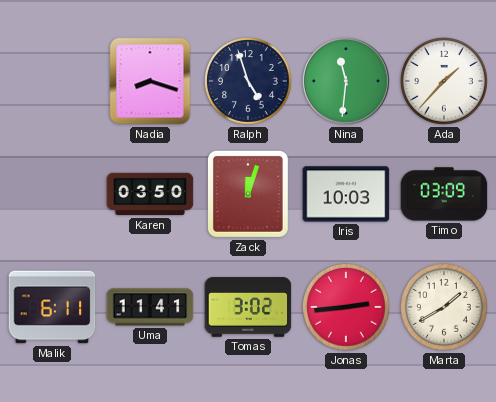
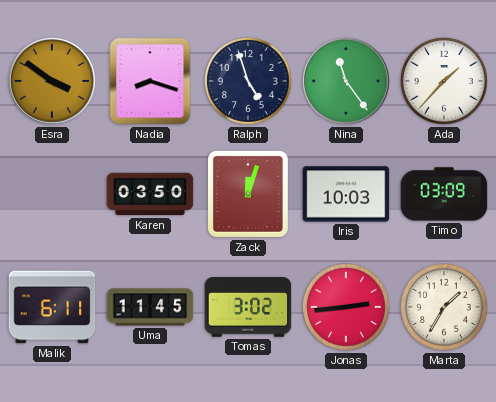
Esra: none -> 3:51
Nina: 11:31 -> 11:24
Uma: 11:41 -> 11:45
Marta: 1:40 -> 1:35
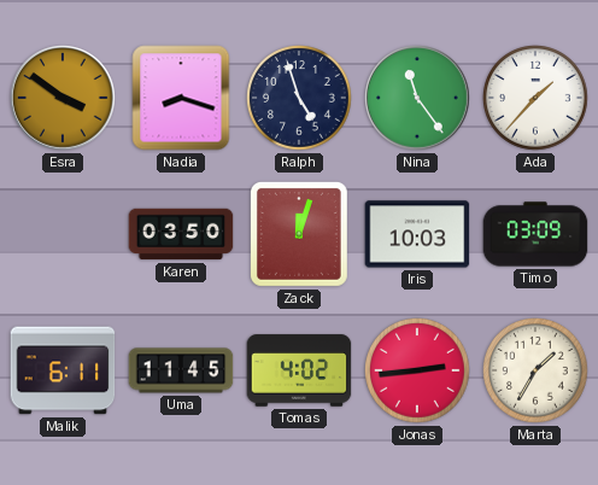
Tomas: 3:02 -> 4:02
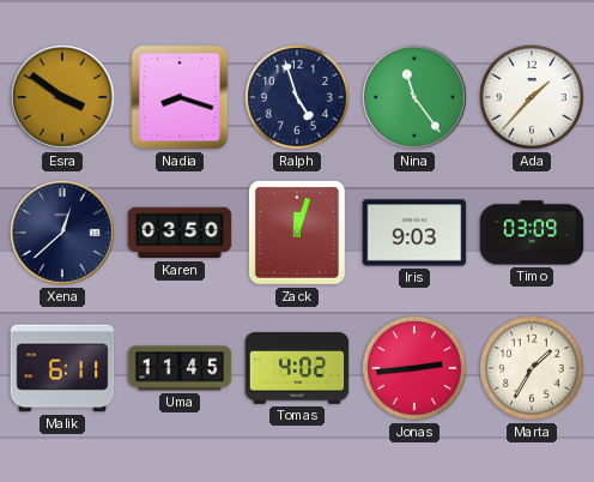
Xena: none -> 12:38
Iris: 10:03 -> 9:03
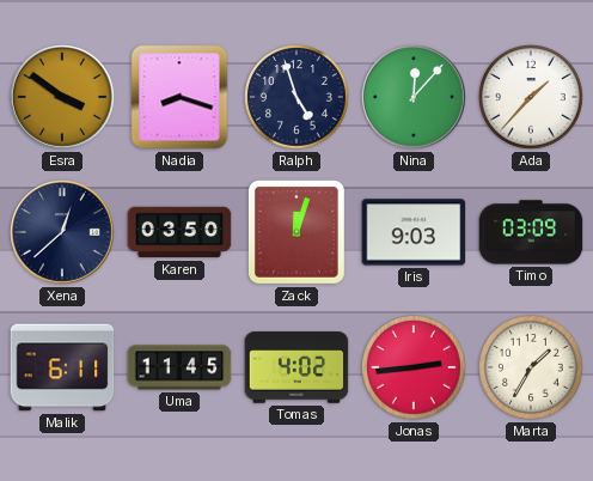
Nina: 11:24 -> 12:07
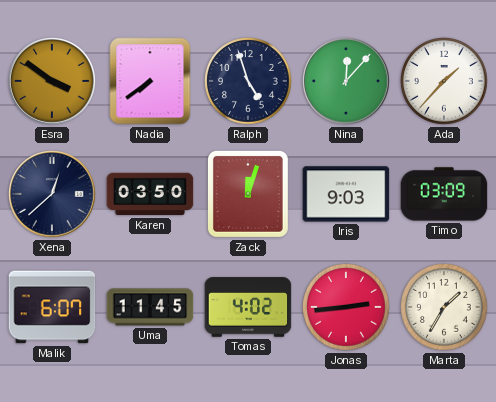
Nadia: 8:18 -> 7:39
Malik: 6:11 -> 6:07
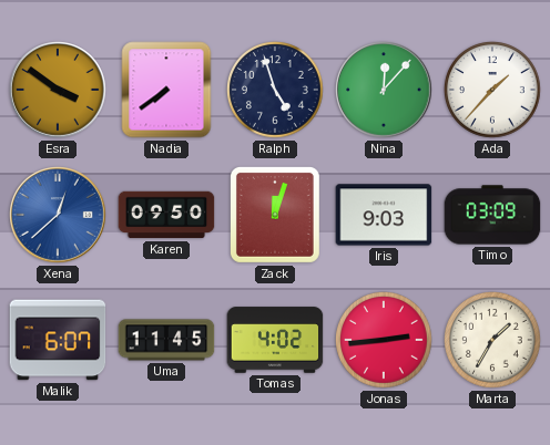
Xena dial: navy -> blue
Karen: 03:50 -> 09:50
